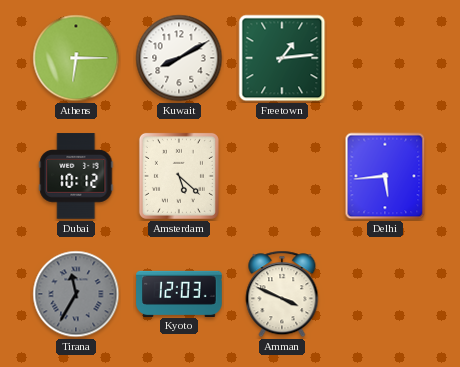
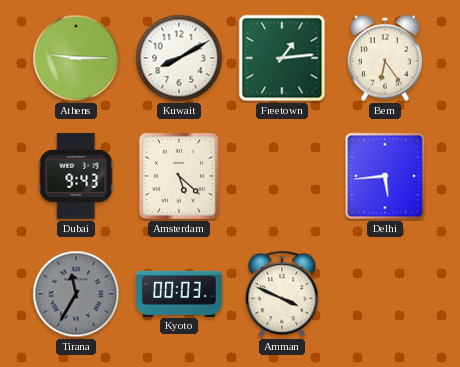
Athens: 6:15 -> 9:15
Bern: none -> 6:24
Dubai: 10:12 -> 9:43
Kyoto: 12:03 -> 00:03
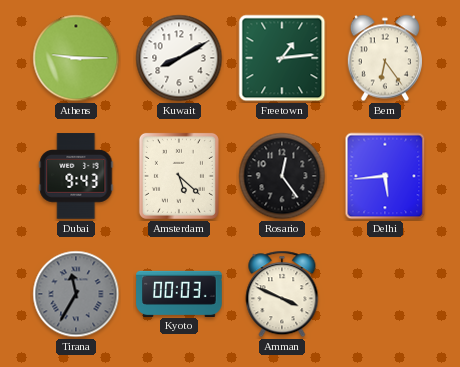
Rosario: none -> 12:24
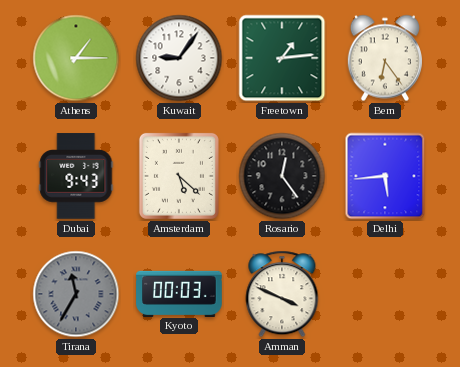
Athens: 9:15 -> 1:15
Kuwait: 8:10 -> 9:06
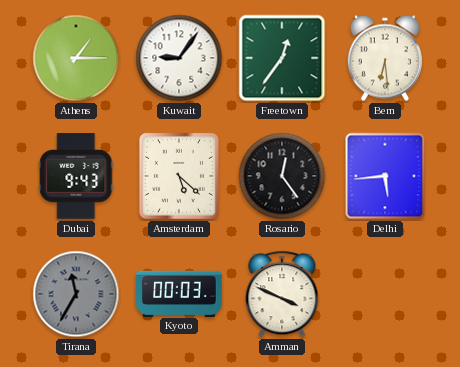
Freetown: 1:14 -> 12:36
Bern: 6:24 -> 6:29
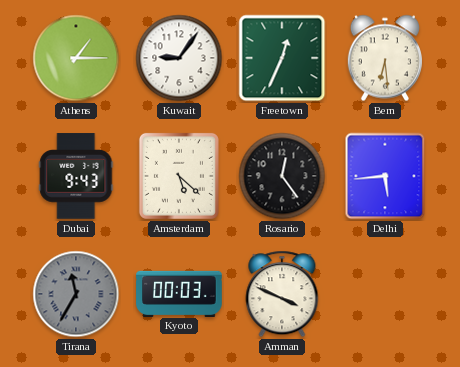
Freetown: 12:36 -> 12:34
